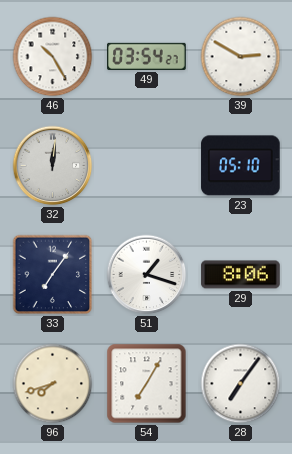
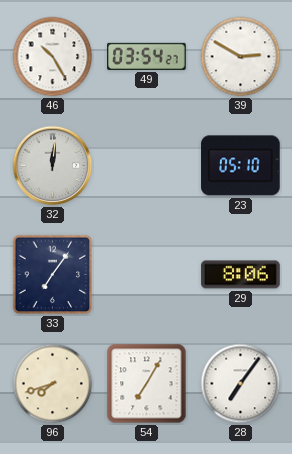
51: 1:18 -> none
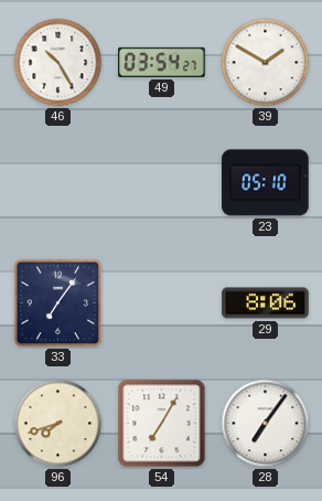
39: 2:50 -> 1:50
32: 12:01 -> none
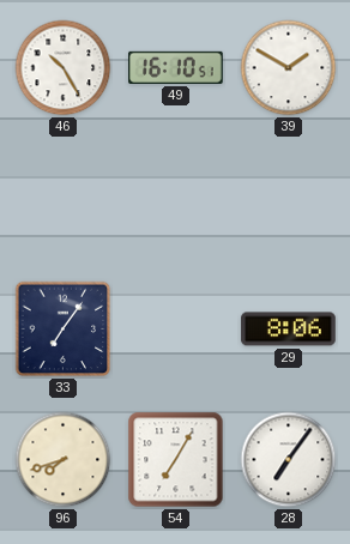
49: 03:54 -> 16:10
23: 05:10 -> none
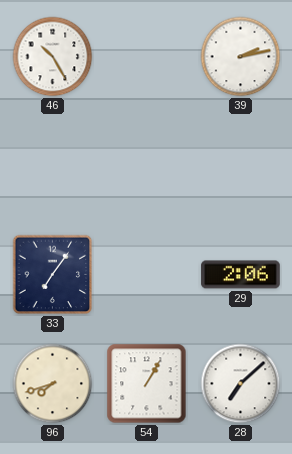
49: 16:10 -> none
39: 1:50 -> 2:13
29: 8:06 -> 2:06
54: 7:05 -> 1:05
28: 7:06 -> 7:08
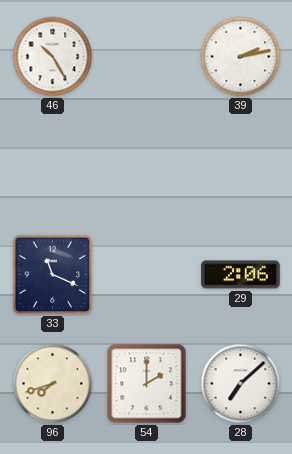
33: 7:06 -> 11:19
54: 1:05 -> 2:00
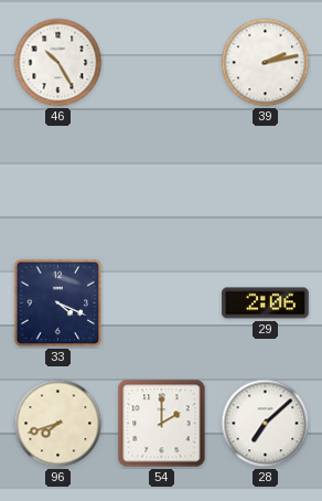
33: 11:19 -> 4:19
